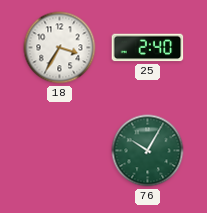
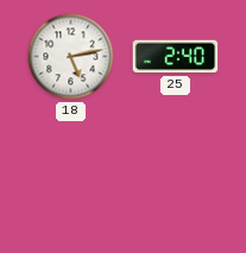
18: 3:35 -> 5:13
76: 10:05 -> none
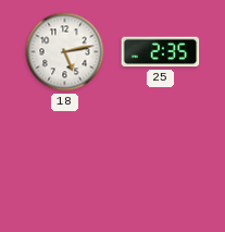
25: 2:40 -> 2:35
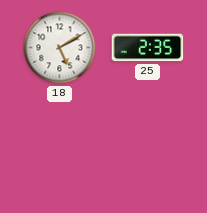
18: 5:13 -> 5:10
